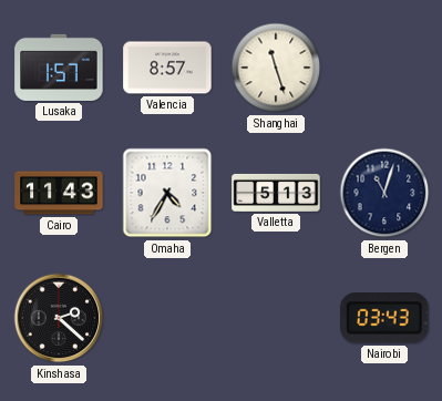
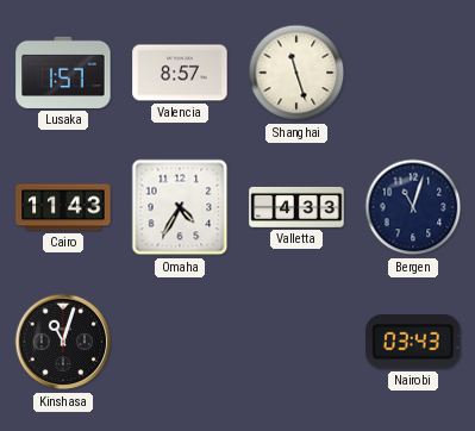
Valletta: 5:13 -> 4:33
Kinshasa: 2:22 -> 11:03
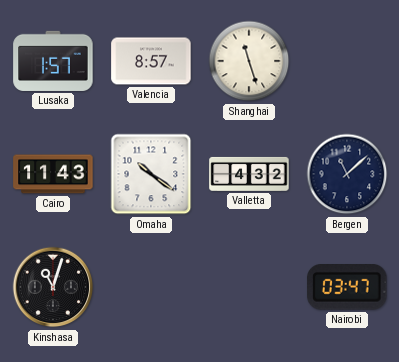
Omaha: 4:35 -> 10:21
Valletta: 4:33 -> 4:32
Bergen: 11:03 -> 11:08
Nairobi: 03:43 -> 03:47
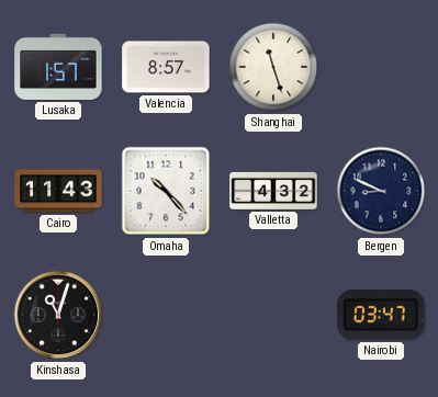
Omaha: 10:21 -> 10:23
Bergen: 11:08 -> 8:49
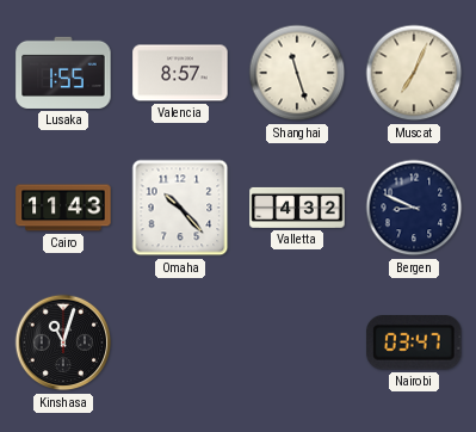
Lusaka: 1:57 -> 1:55
Muscat: none -> 7:04
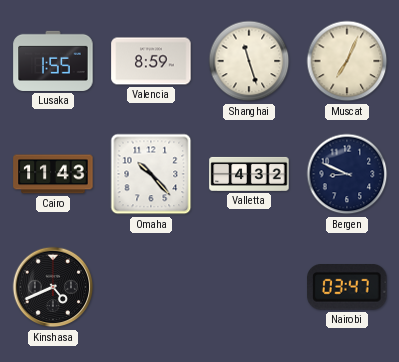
Valencia: 8:57 -> 8:59
Kinshasa: 11:03 -> 4:41
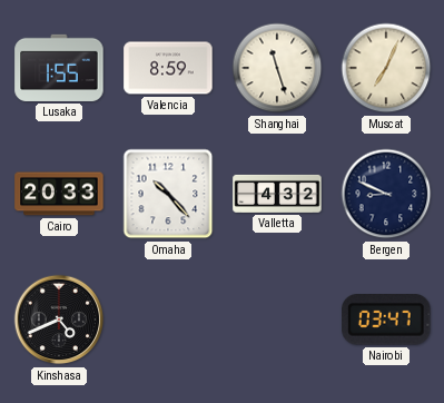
Cairo: 11:43 -> 20:33
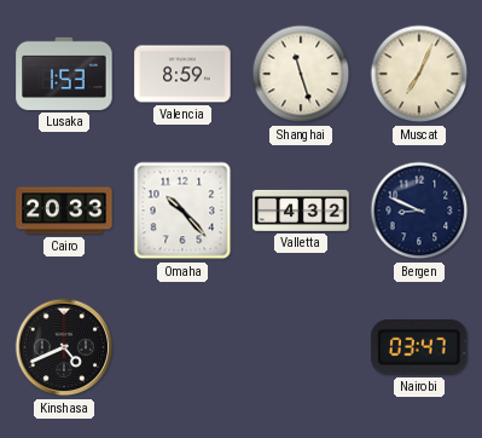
Lusaka: 1:55 -> 1:53
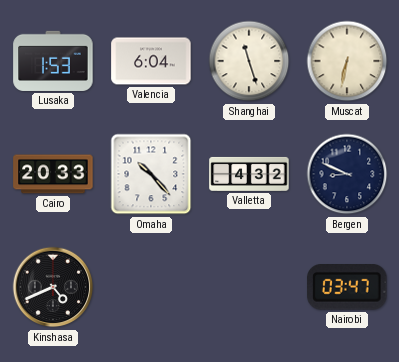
Valencia: 8:59 -> 6:04
Muscat: 7:04 -> 6:32
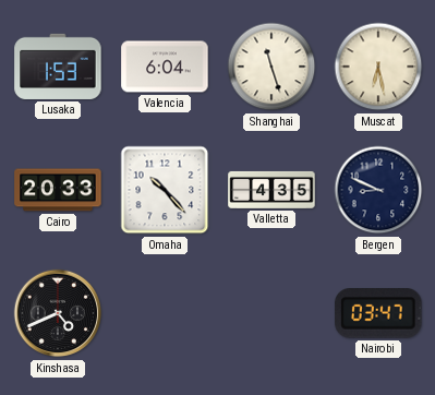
Muscat: 6:32 -> 6:28
Valletta: 4:32 -> 4:35
